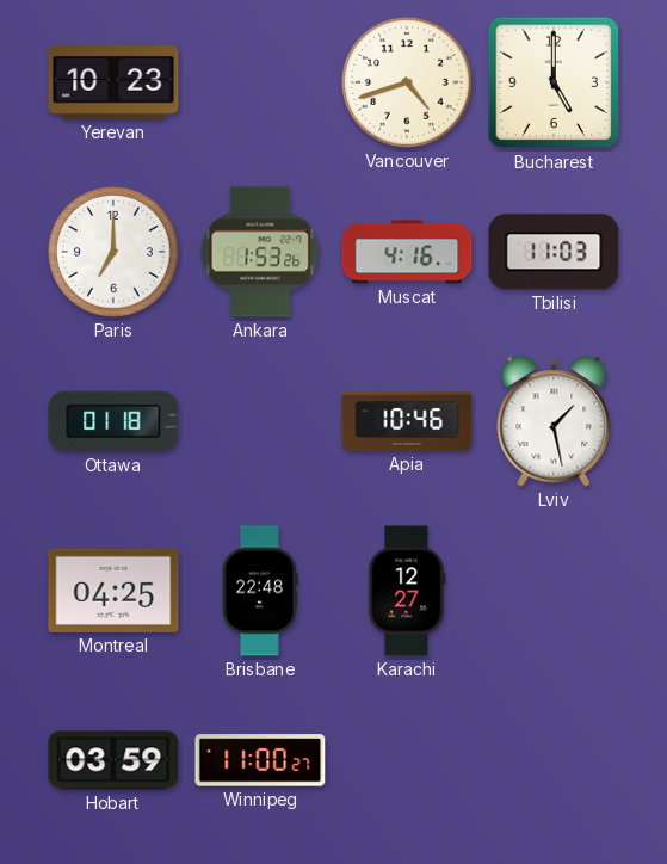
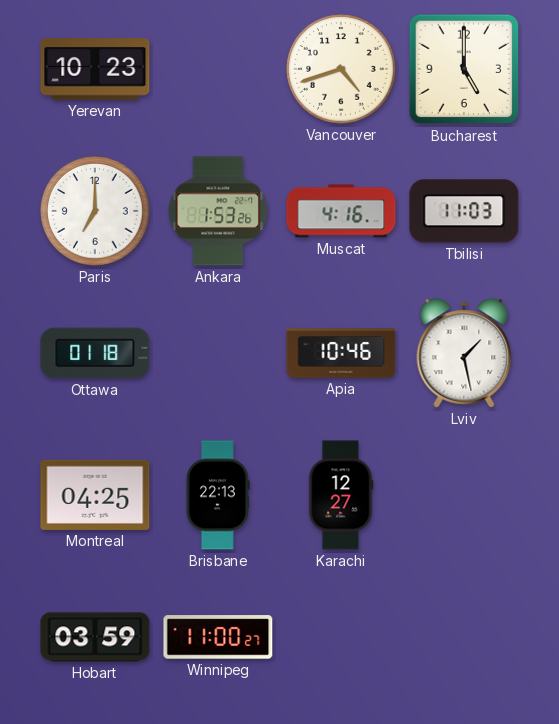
Brisbane: 22:48 -> 22:13
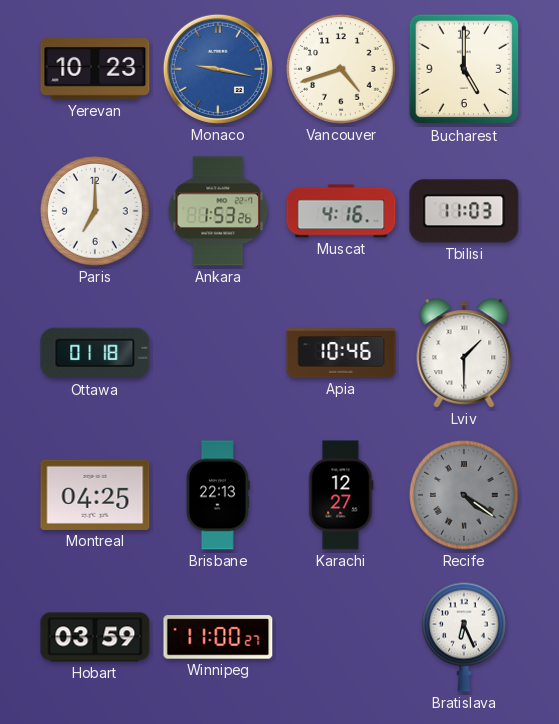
Monaco: none -> 9:17
Lviv: 1:28 -> 1:30
Recife: none -> 4:21
Bratislava: none -> 6:26
